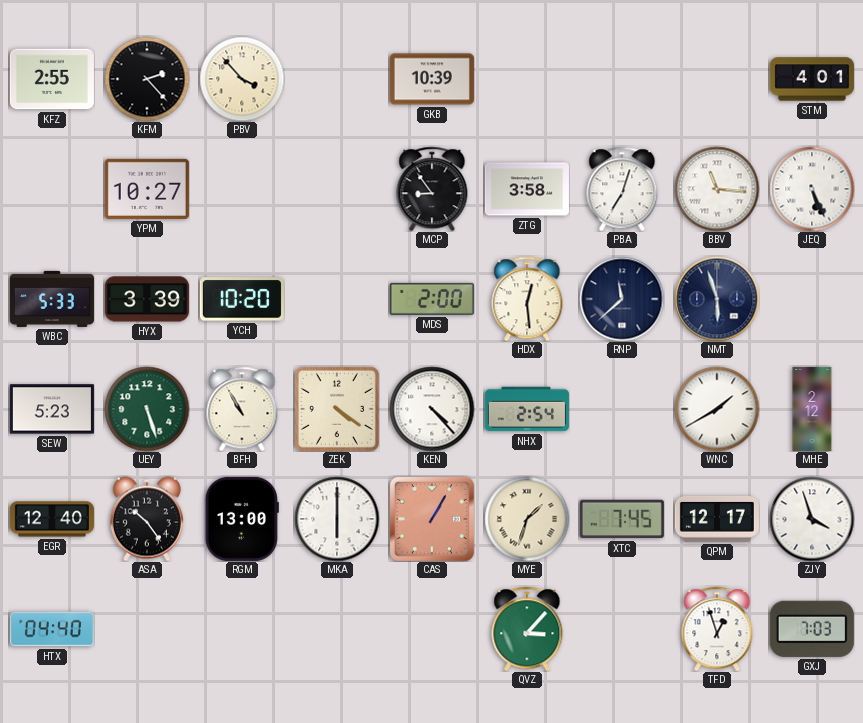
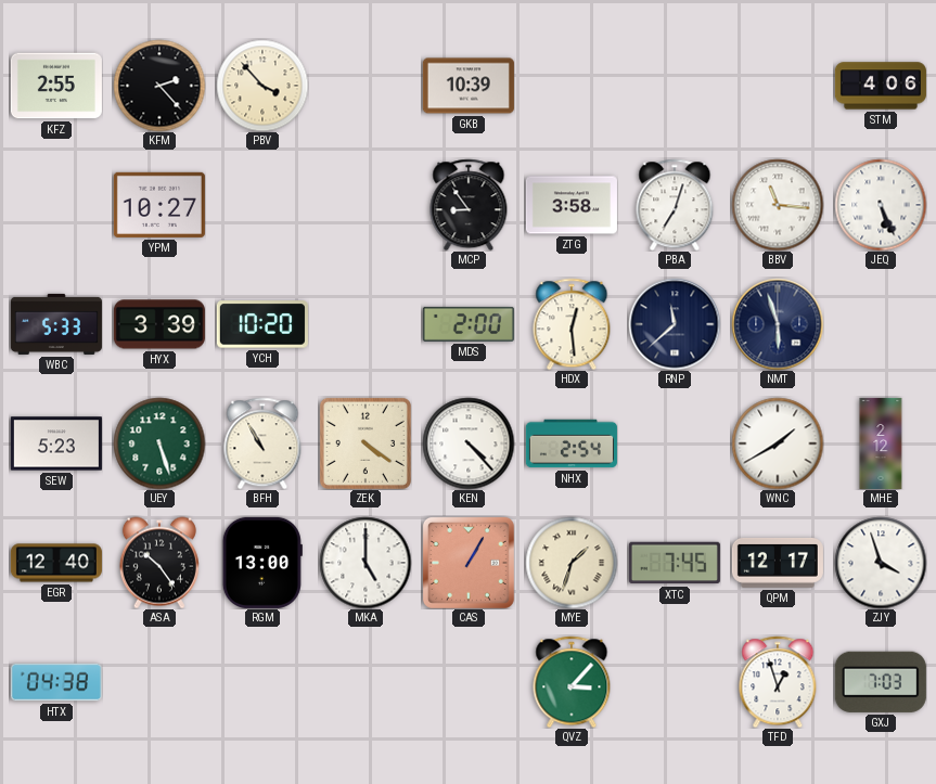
STM: 4:01 -> 4:06
MKA: 6:00 -> 5:00
HTX: 04:40 -> 04:38
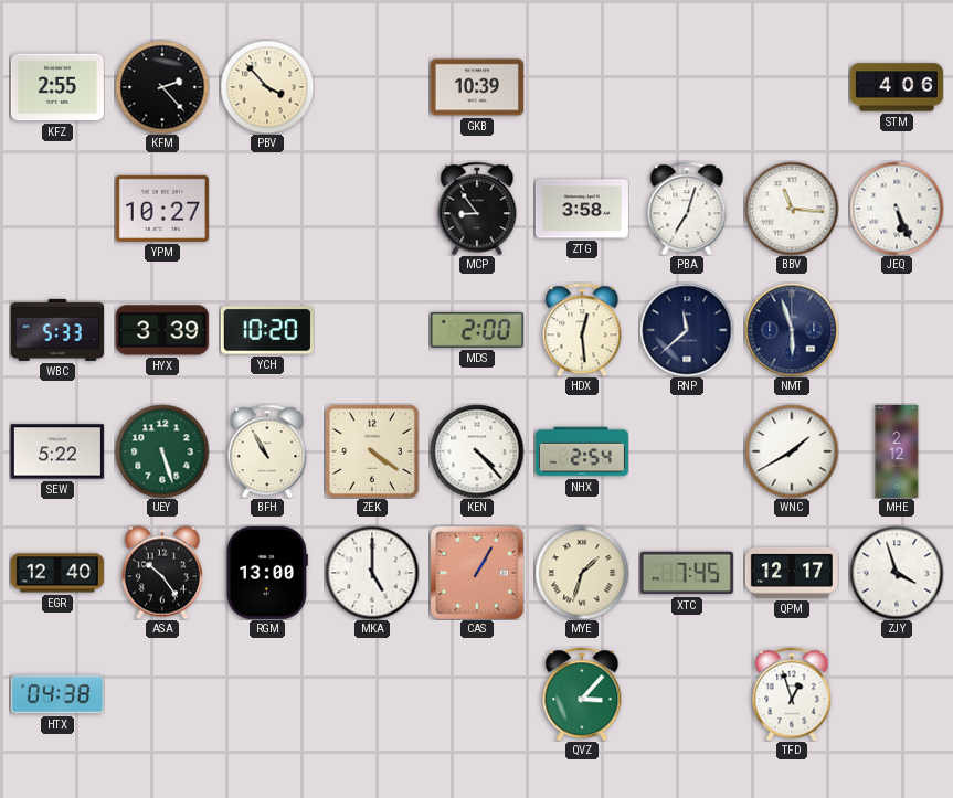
SEW: 5:23 -> 5:22
GXJ: 7:03 -> none
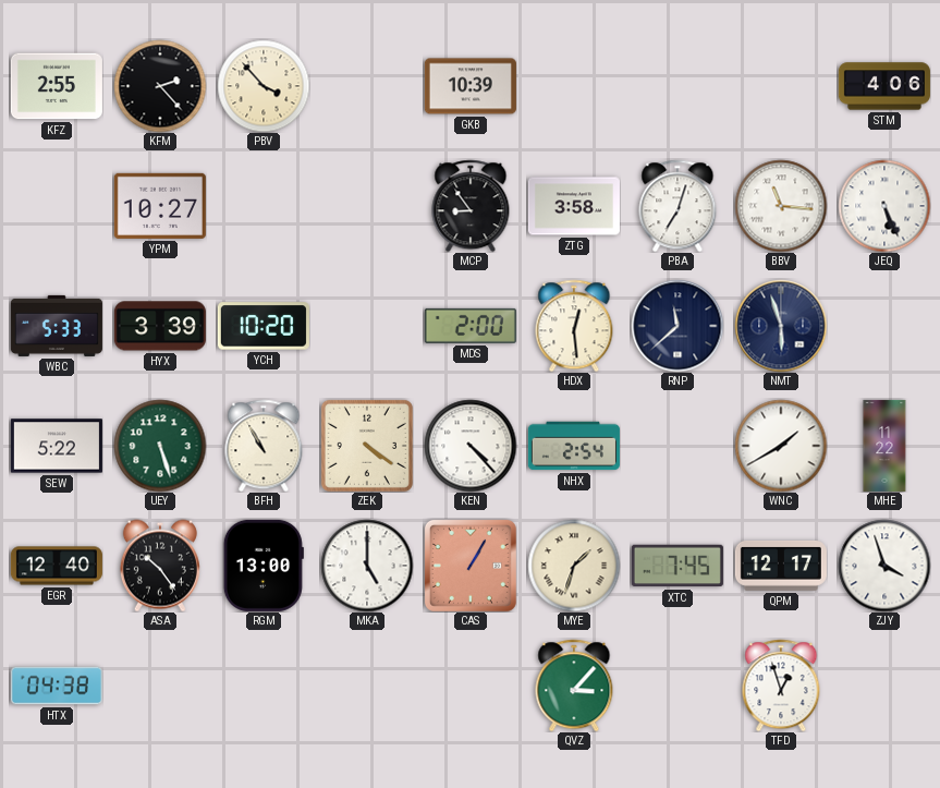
MHE: 2:12 -> 11:22
